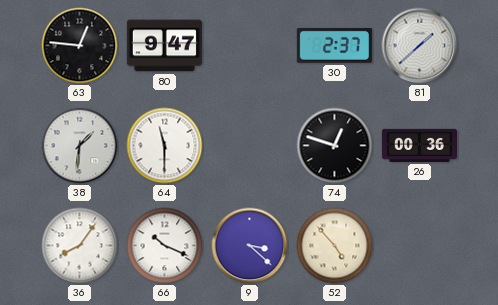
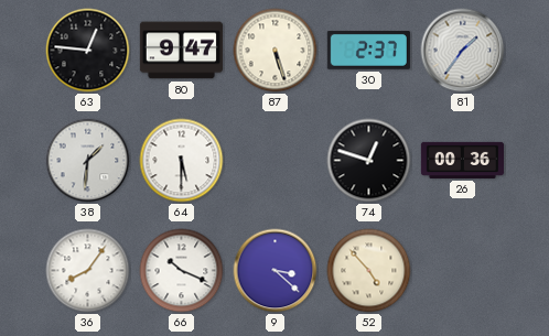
87: none -> 5:27
81: 1:38 -> 1:36
64: 11:30 -> 5:30
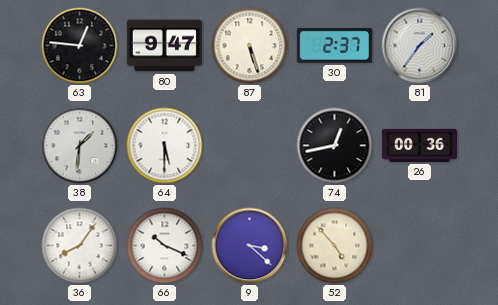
74: 12:48 -> 12:43
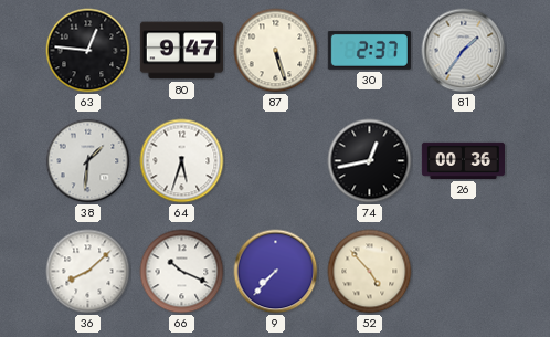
64: 5:30 -> 5:33
36: 8:06 -> 8:08
9: 3:22 -> 7:37
